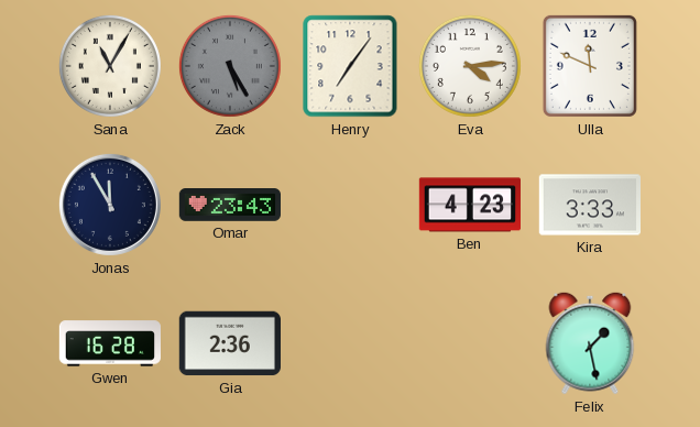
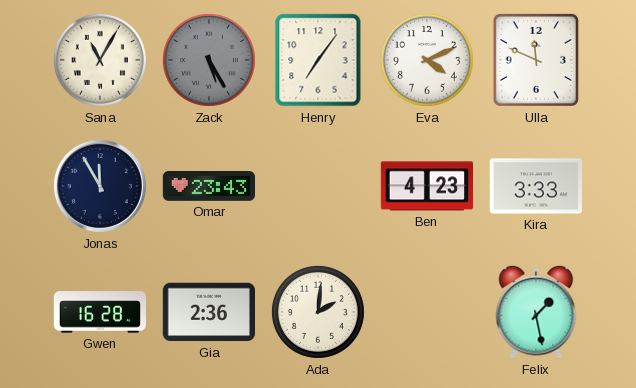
Eva: 4:14 -> 4:11
Ada: none -> 2:01
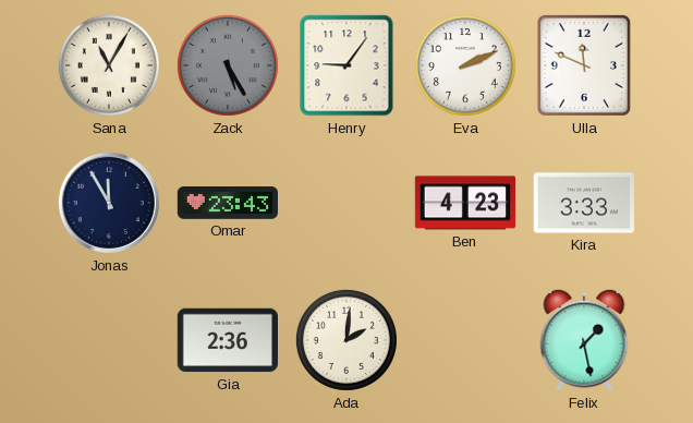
Henry: 7:06 -> 9:06
Eva: 4:11 -> 2:11
Gwen: 16:28 -> none
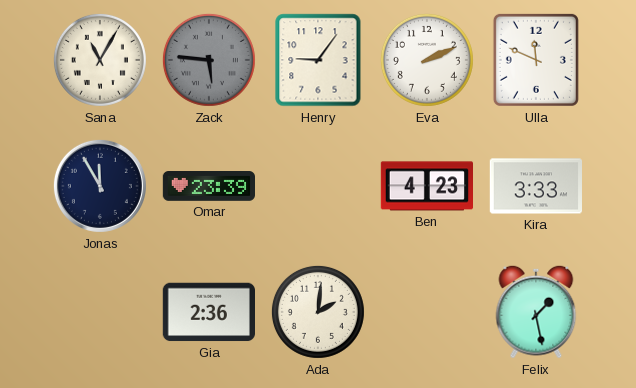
Zack: 5:25 -> 5:46
Omar: 23:43 -> 23:39
